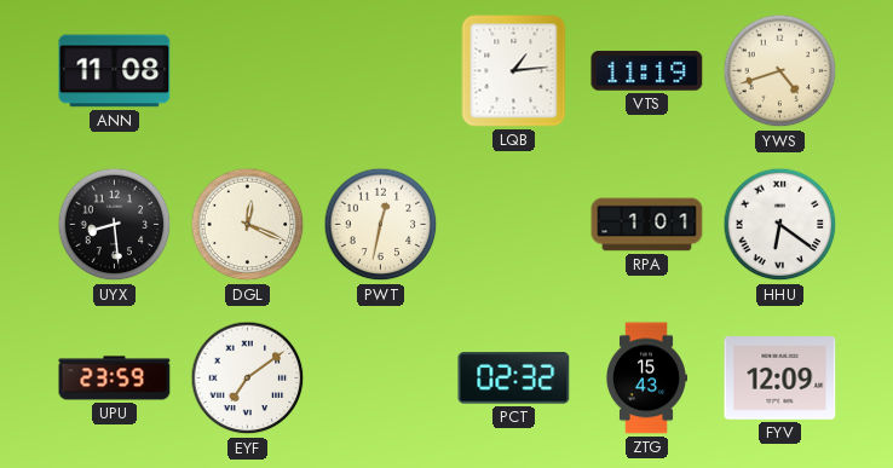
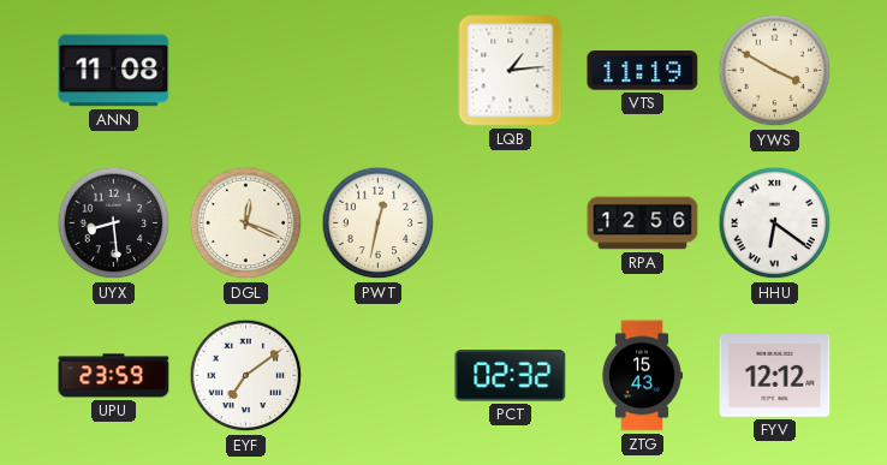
YWS: 4:42 -> 3:50
RPA: 1:01 -> 12:56
FYV: 12:09 -> 12:12
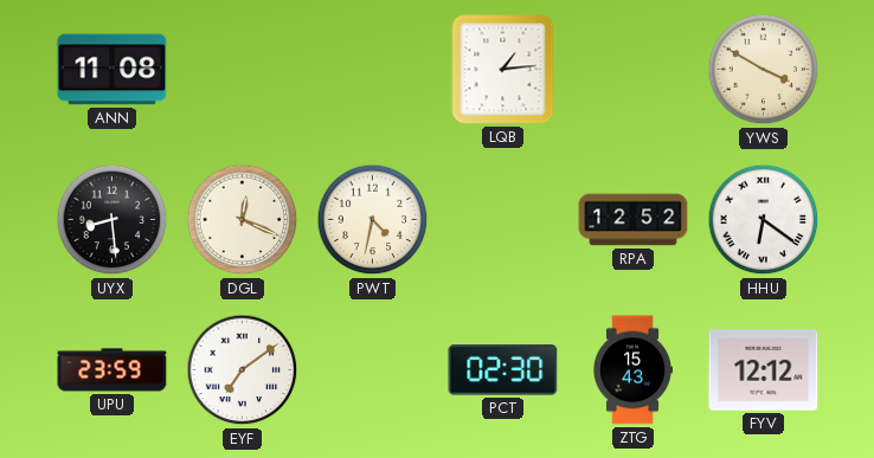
VTS: 11:19 -> none
PWT: 12:32 -> 4:32
RPA: 12:56 -> 12:52
PCT: 02:32 -> 02:30
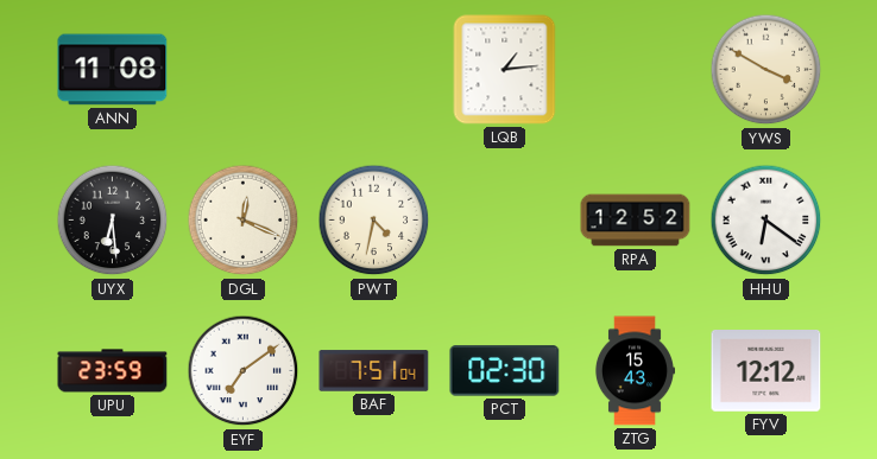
UYX: 8:29 -> 6:29
BAF: none -> 7:51
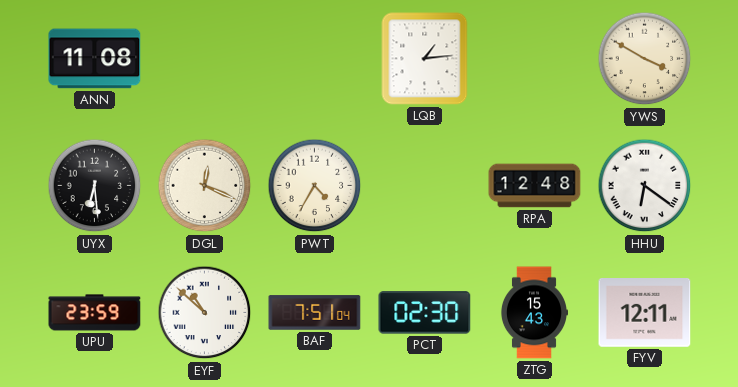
PWT: 4:32 -> 4:35
RPA: 12:52 -> 12:48
EYF: 7:09 -> 10:52
FYV: 12:12 -> 12:11
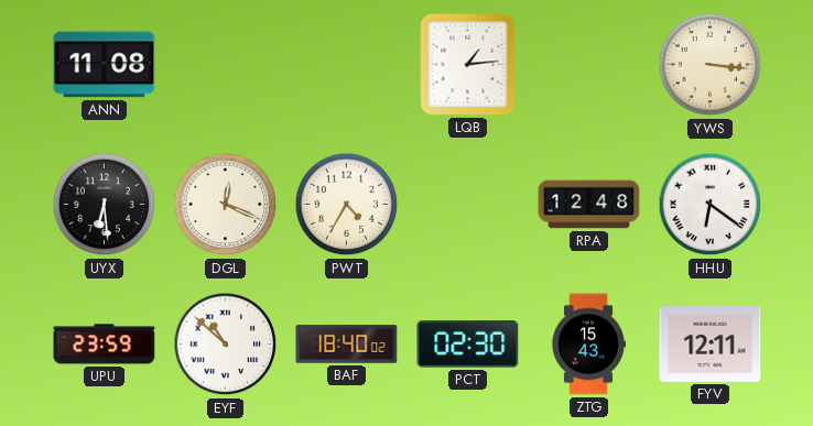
YWS: 3:50 -> 3:16
BAF: 7:51 -> 18:40
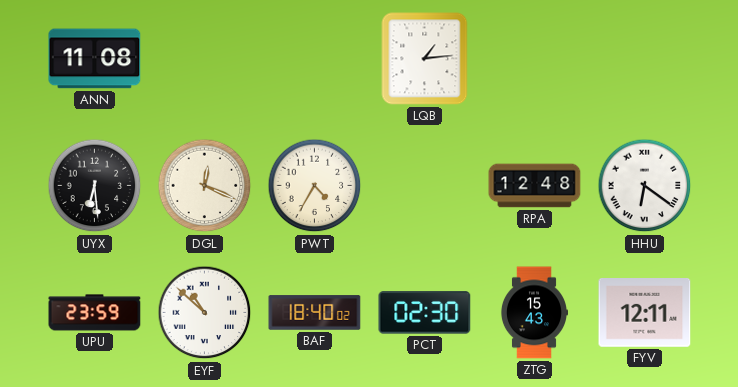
YWS: 3:16 -> none
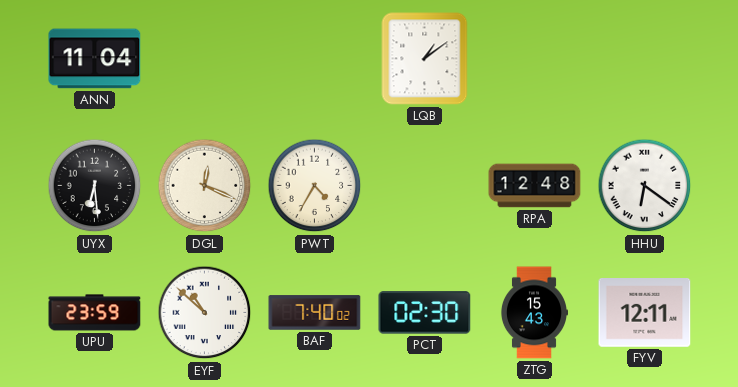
ANN: 11:08 -> 11:04
LQB: 1:14 -> 1:09
BAF: 18:40 -> 7:40
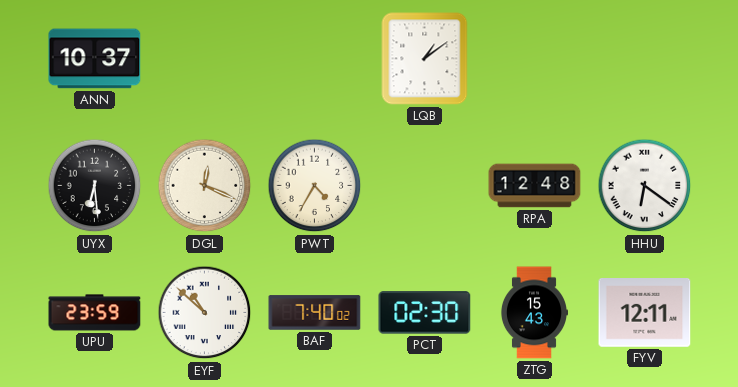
ANN: 11:04 -> 10:37
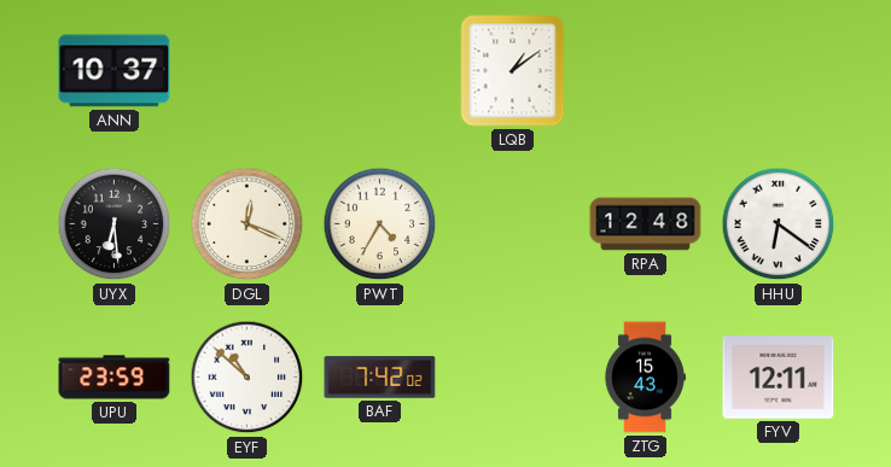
BAF: 7:40 -> 7:42
PCT: 02:30 -> none
